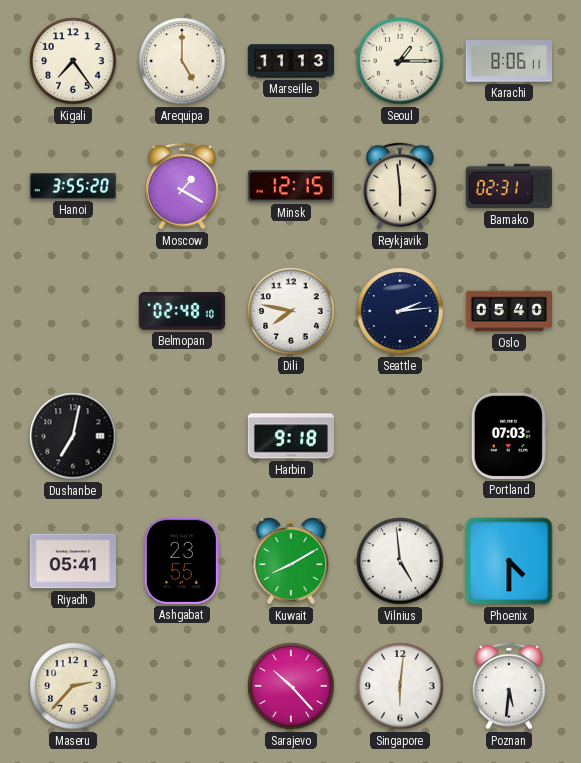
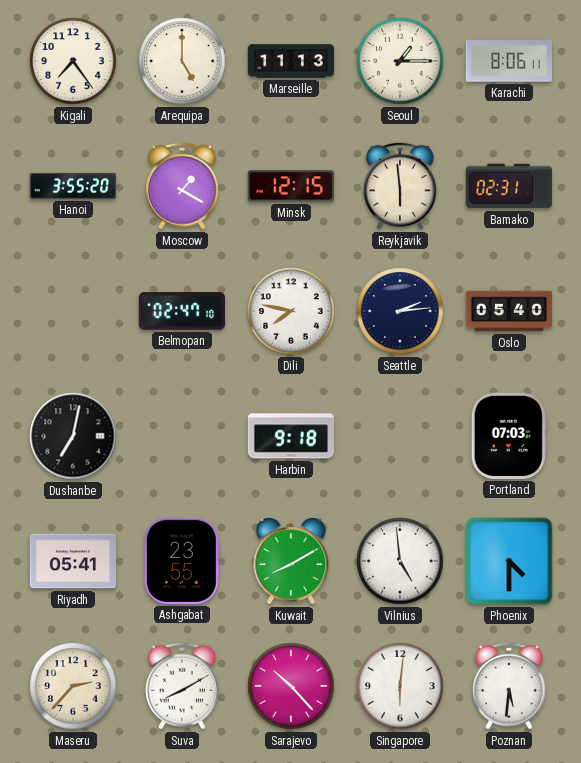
Belmopan: 02:48 -> 02:47
Suva: none -> 8:10
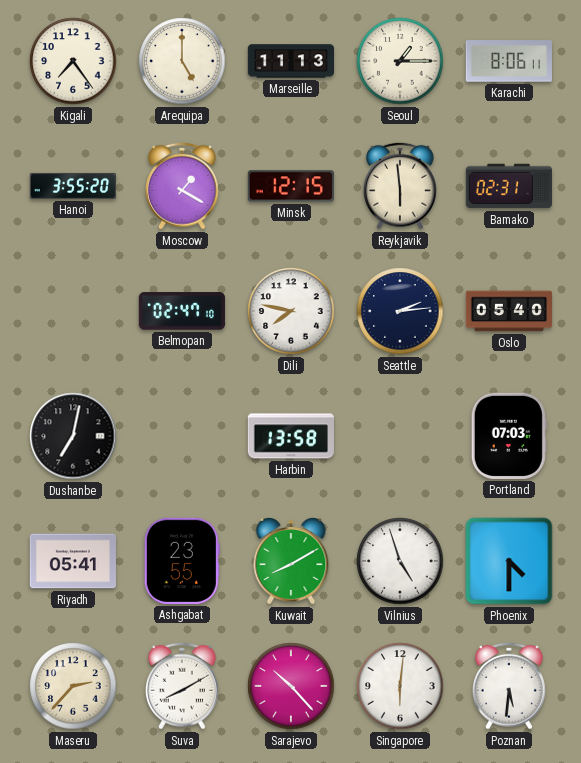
Harbin: 9:18 -> 13:58
Vilnius: 4:59 -> 4:57
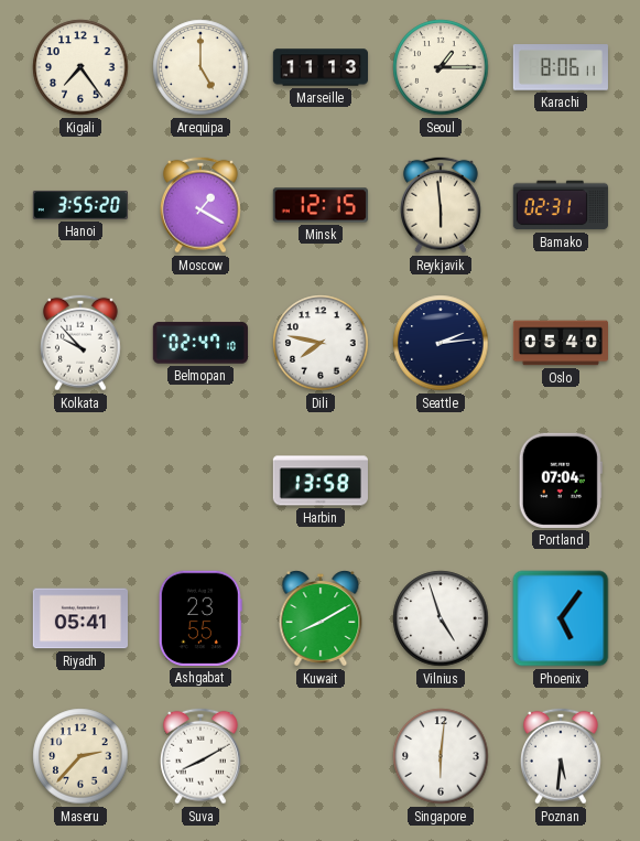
Kolkata: none -> 9:53
Dushanbe: 7:02 -> none
Portland: 07:03 -> 07:04
Phoenix: 4:30 -> 5:06
Sarajevo: 10:23 -> none
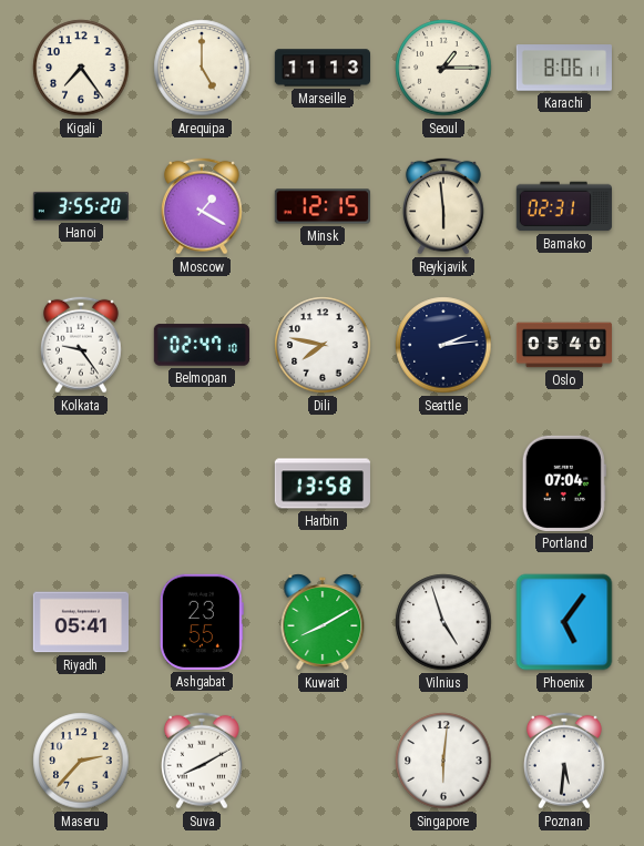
Kolkata: 9:53 -> 9:24
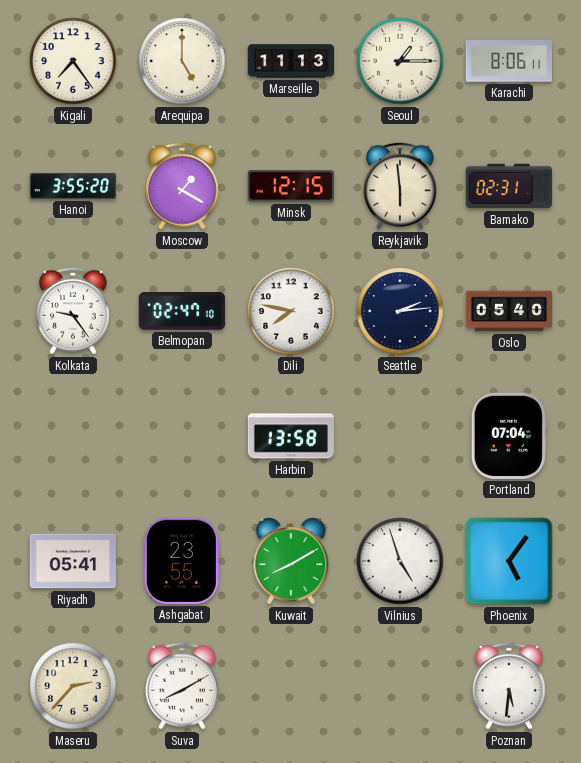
Singapore: 6:01 -> none
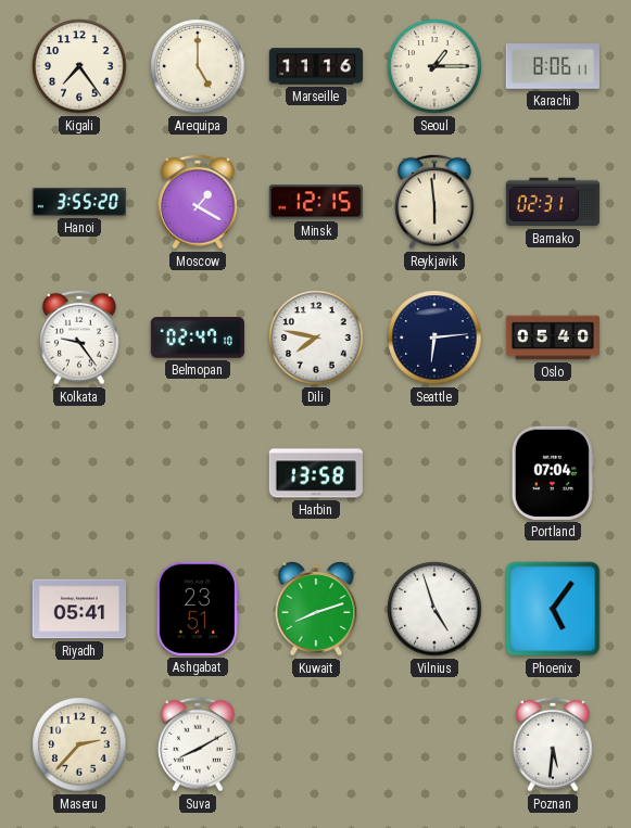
Marseille: 11:13 -> 11:16
Seattle: 2:14 -> 6:14
Ashgabat: 23:55 -> 23:51
Kuwait: 8:10 -> 8:12
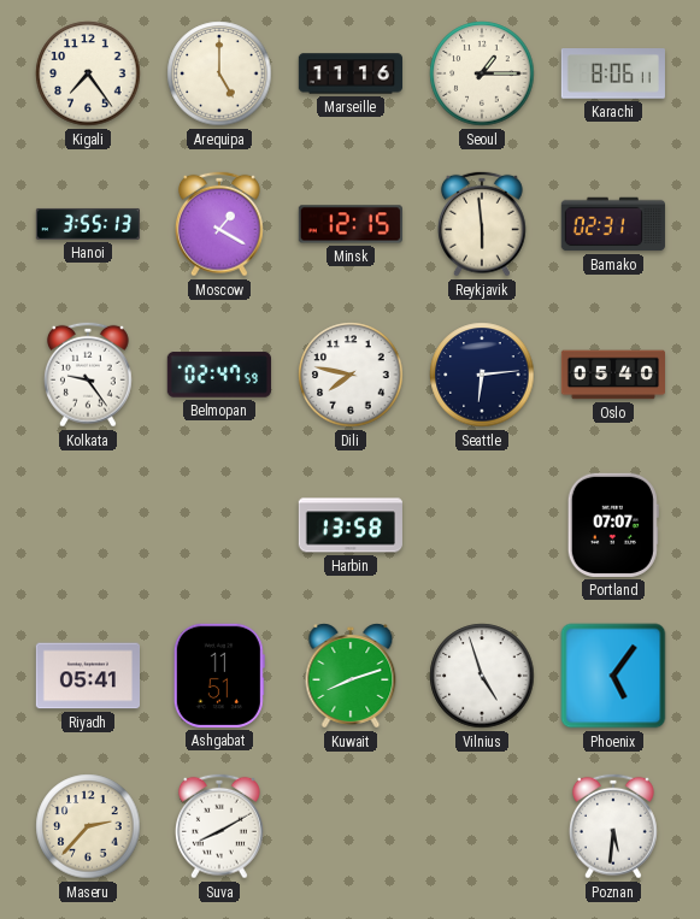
Hanoi: 3:55:20 -> 3:55:13
Belmopan: 02:47:10 -> 02:47:59
Portland: 07:04 -> 07:07
Ashgabat: 23:51 -> 11:51
